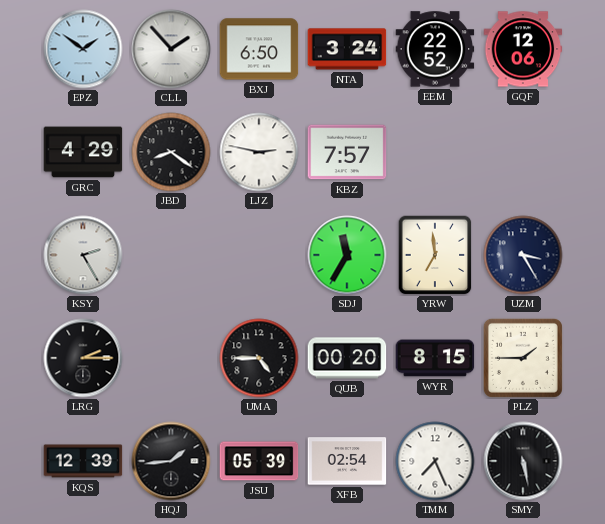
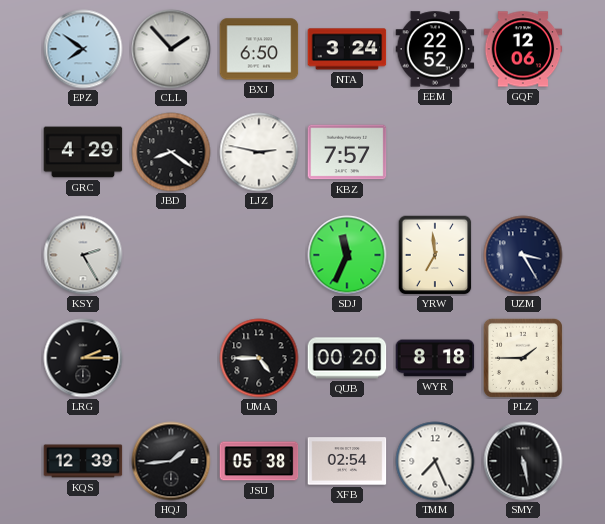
EPZ: 1:51 -> 7:51
SDJ: 11:35 -> 11:34
WYR: 8:15 -> 8:18
JSU: 05:39 -> 05:38
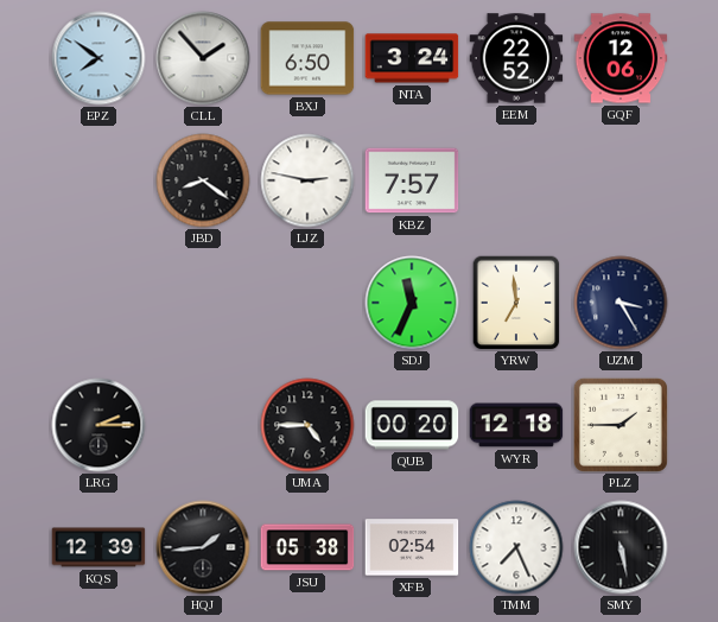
GRC: 4:29 -> none
KSY: 2:25 -> none
WYR: 8:18 -> 12:18
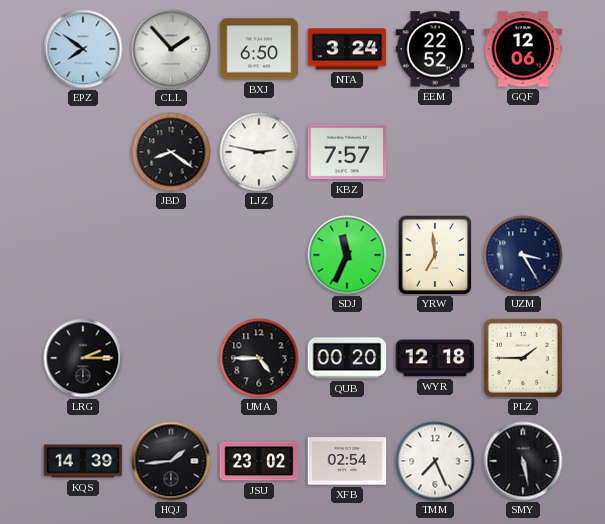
KQS: 12:39 -> 14:39
JSU: 05:38 -> 23:02
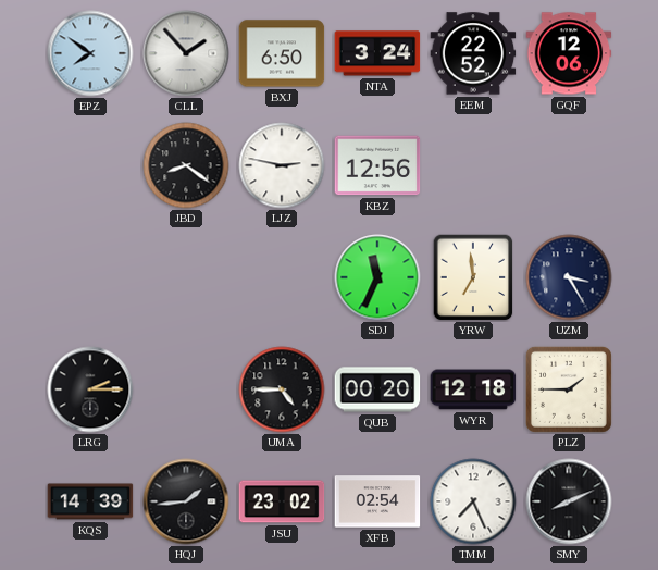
KBZ: 7:57 -> 12:56
SMY: 5:28 -> 8:11
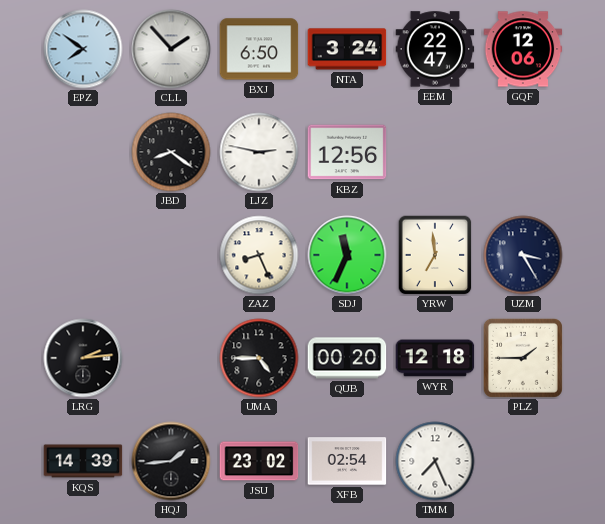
EEM: 22:52 -> 22:47
ZAZ: none -> 8:26
LRG: 2:15 -> 2:14
SMY: 8:11 -> none
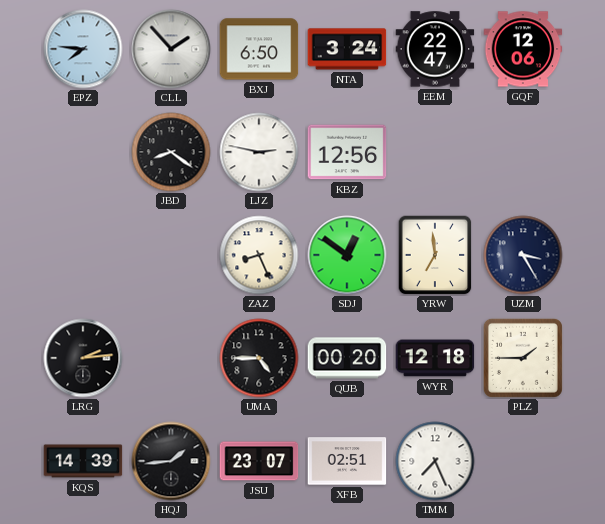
EPZ: 7:51 -> 7:46
SDJ: 11:34 -> 12:51
JSU: 23:02 -> 23:07
XFB: 02:54 -> 02:51
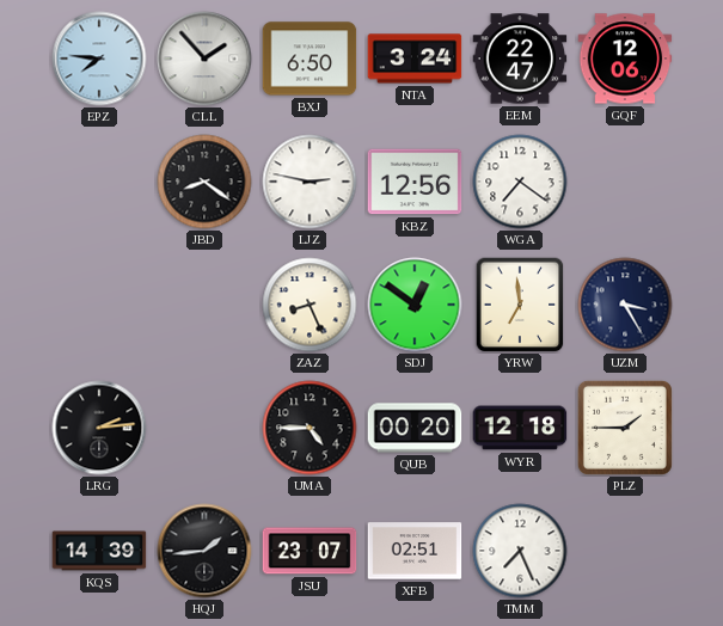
WGA: none -> 7:21
